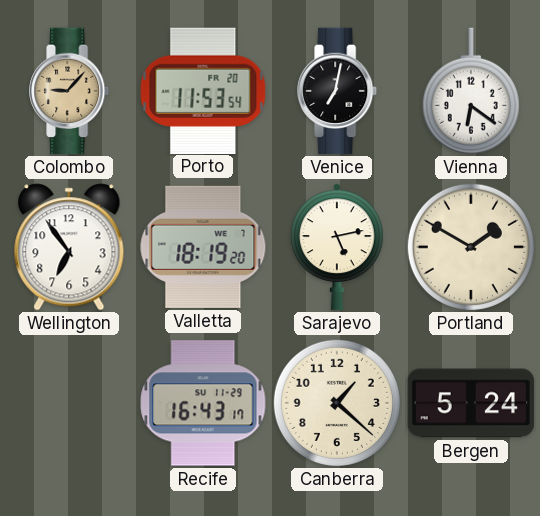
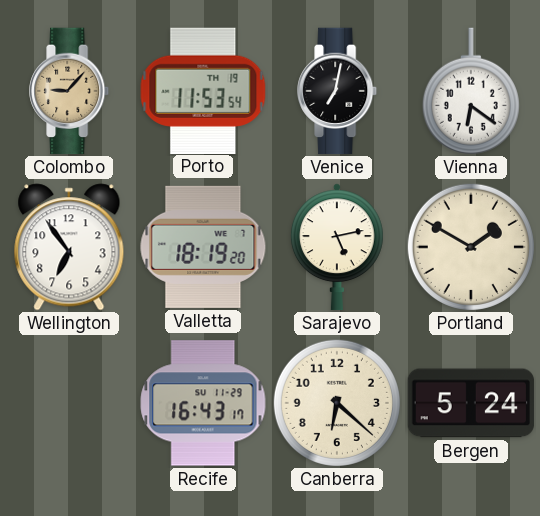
Porto date: FR 20 -> TH 19
Canberra: 1:22 -> 6:22
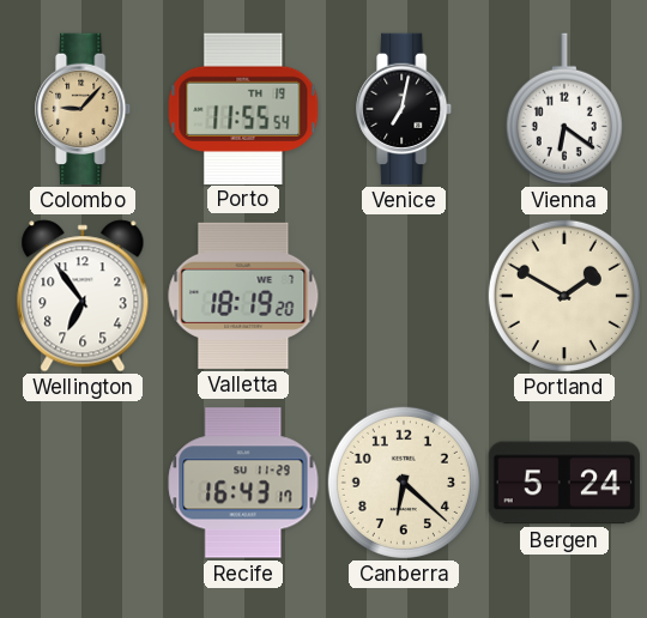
Porto: 11:53 -> 11:55
Sarajevo: 5:13 -> none
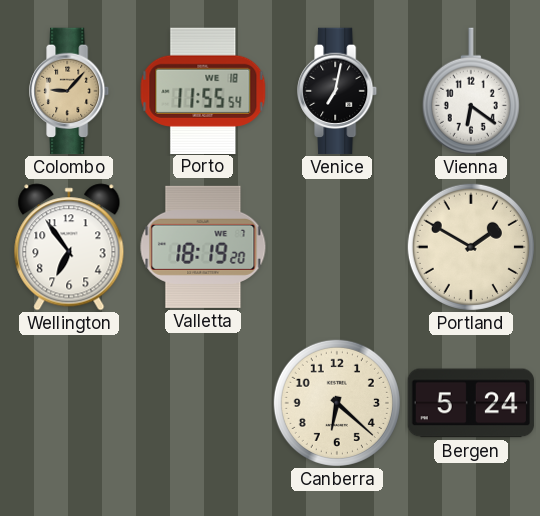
Porto date: TH 19 -> WE 18
Recife: 16:43 -> none
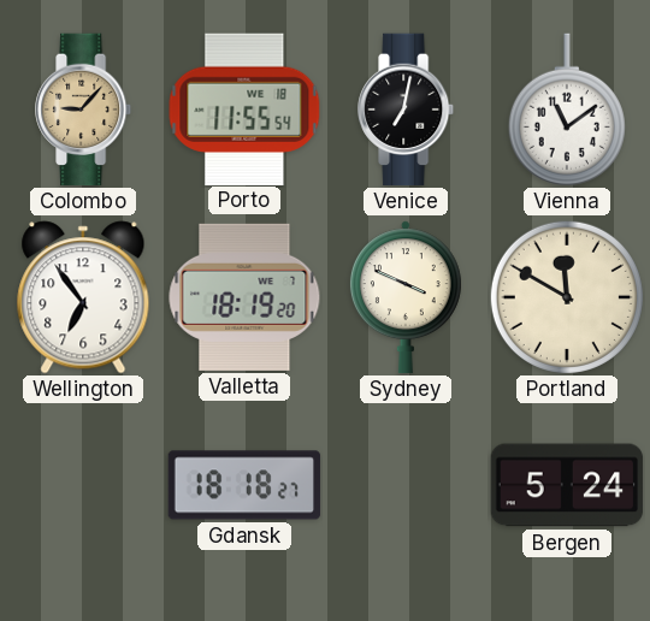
Vienna: 6:21 -> 11:09
Sydney: none -> 3:49
Portland: 1:50 -> 11:50
Gdansk: none -> 18:18
Canberra: 6:22 -> none
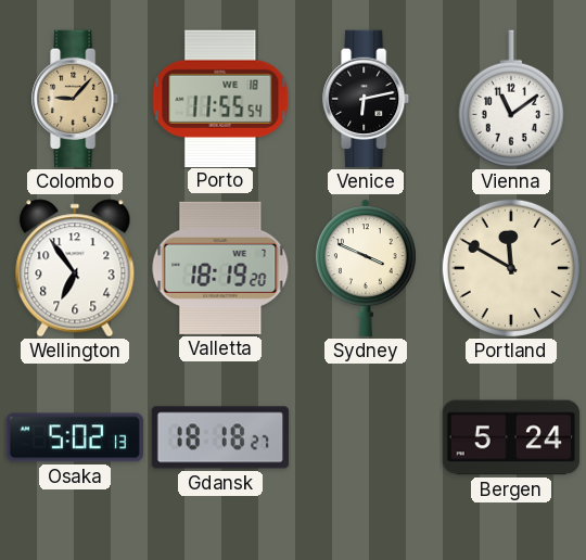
Venice: 7:02 -> 6:13
Osaka: none -> 5:02
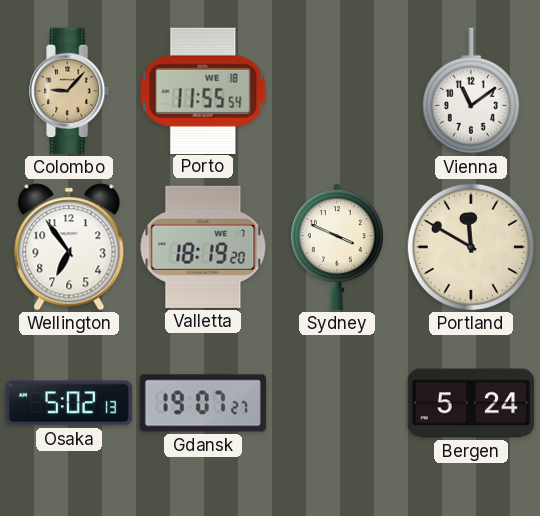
Venice: 6:13 -> none
Gdansk: 18:18 -> 19:07
